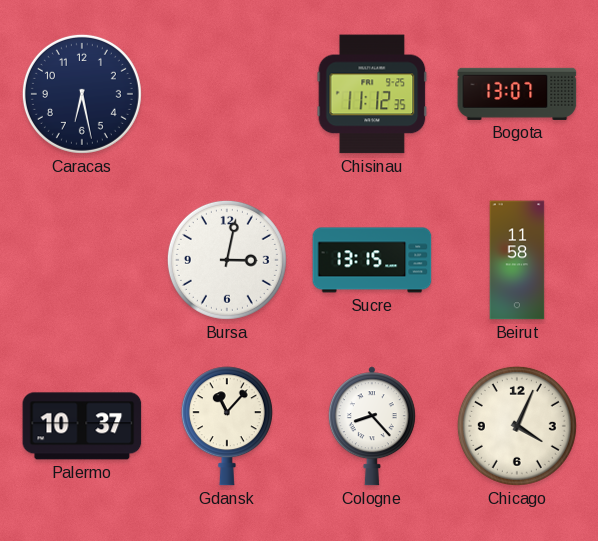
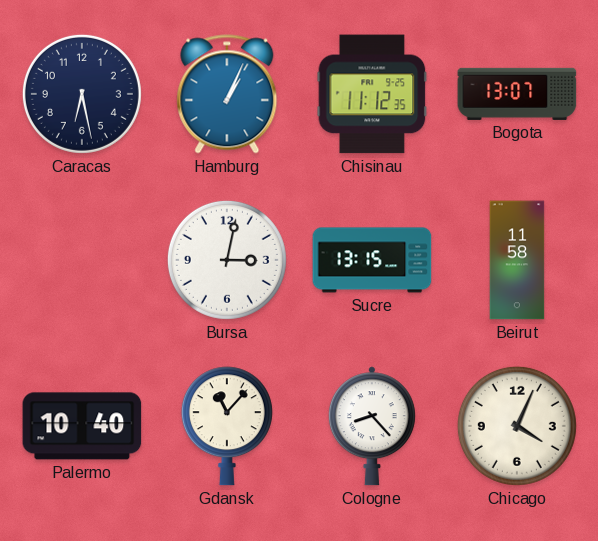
Hamburg: none -> 1:04
Palermo: 10:37 -> 10:40
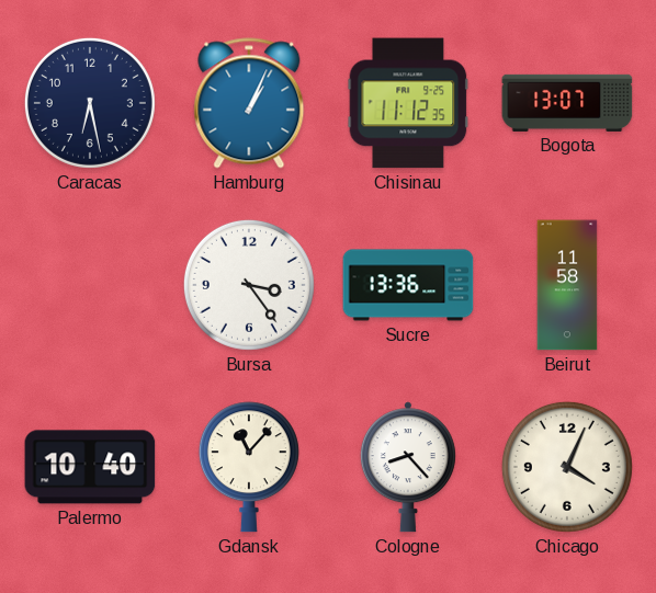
Bursa: 3:02 -> 3:24
Sucre: 13:15 -> 13:36
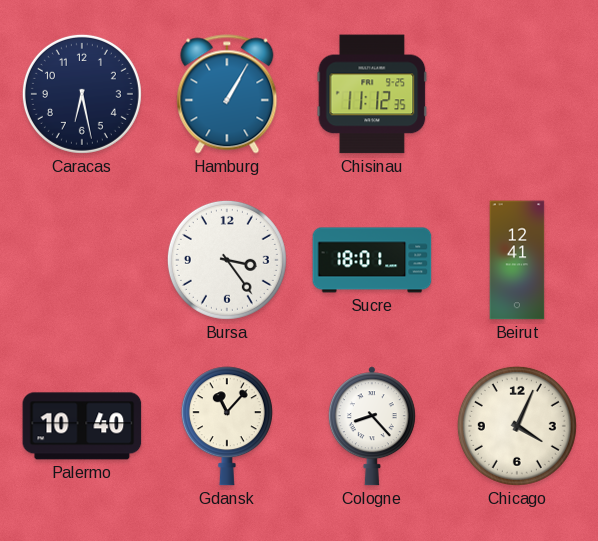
Hamburg: 1:04 -> 1:05
Bogota: 13:07 -> none
Sucre: 13:36 -> 18:01
Beirut: 11:58 -> 12:41
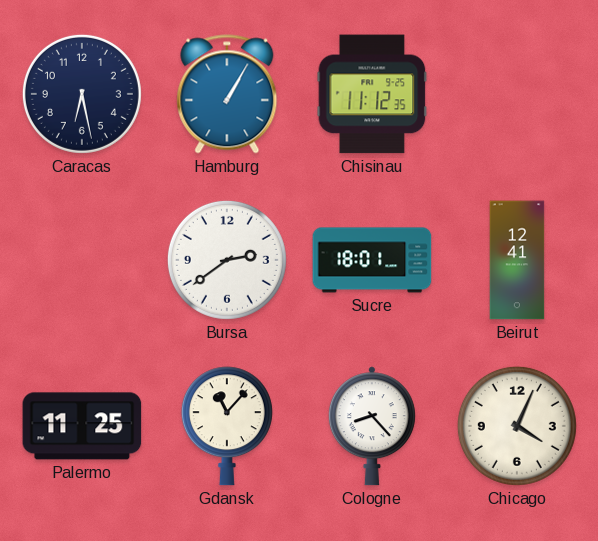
Bursa: 3:24 -> 2:39
Palermo: 10:40 -> 11:25
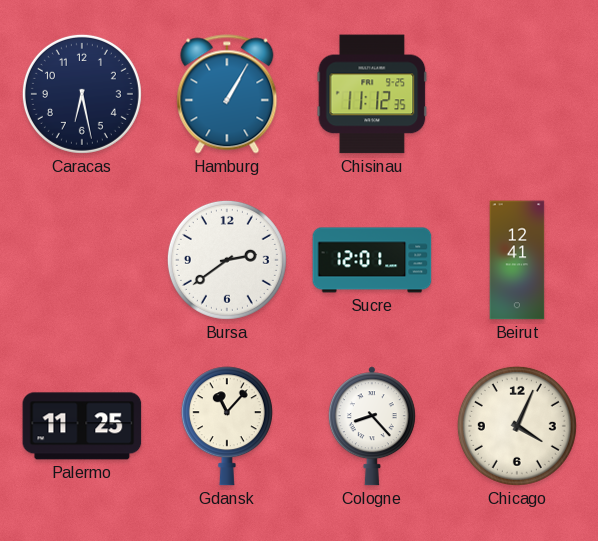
Sucre: 18:01 -> 12:01
